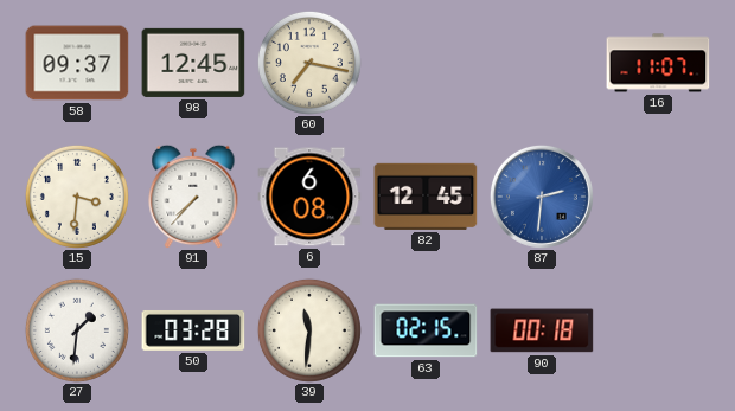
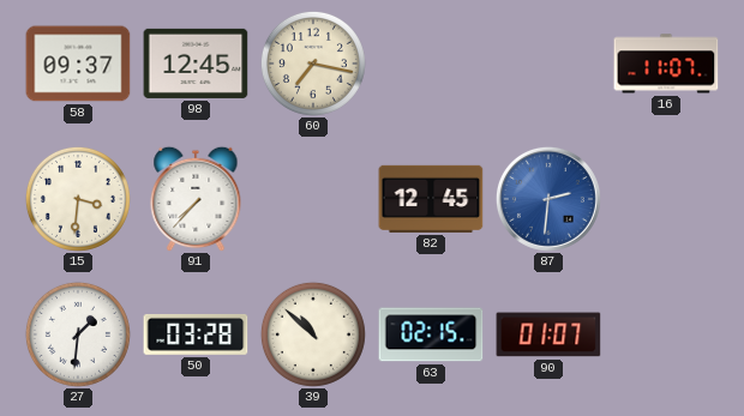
6: 6:08 -> none
39: 11:31 -> 10:52
90: 00:18 -> 01:07
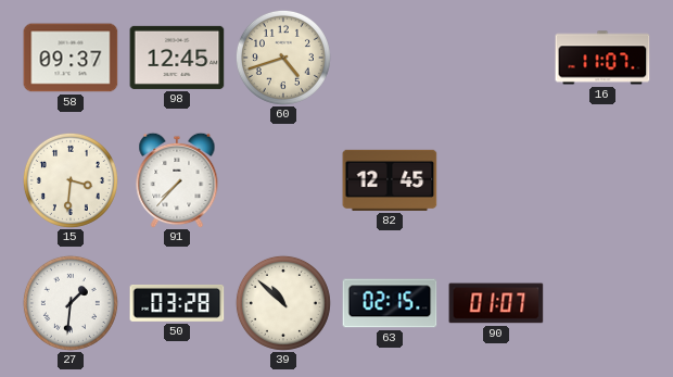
60: 7:17 -> 4:42
87: 2:31 -> none
